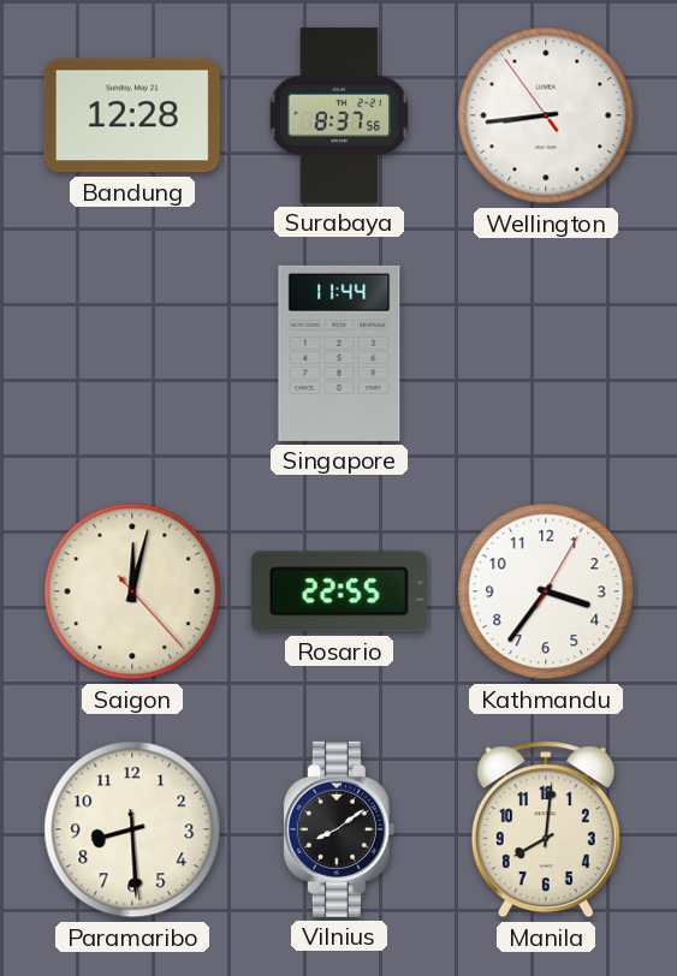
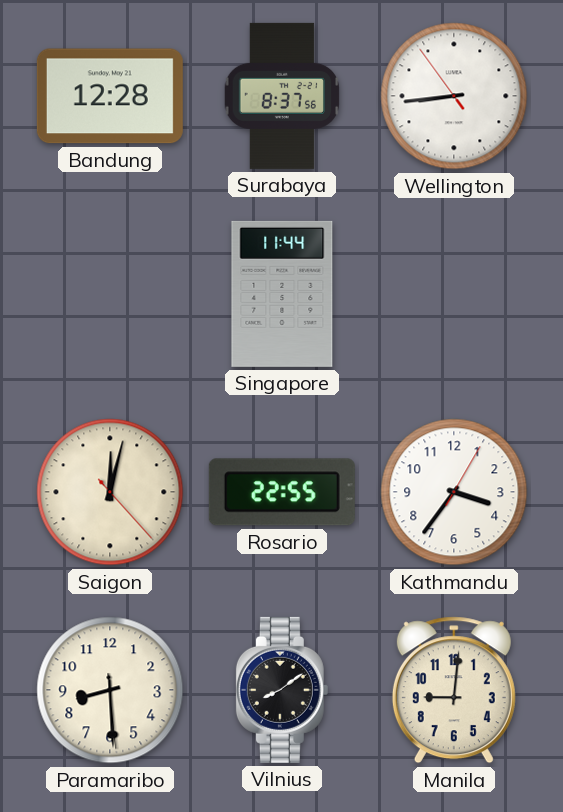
Manila: 8:01 -> 9:01
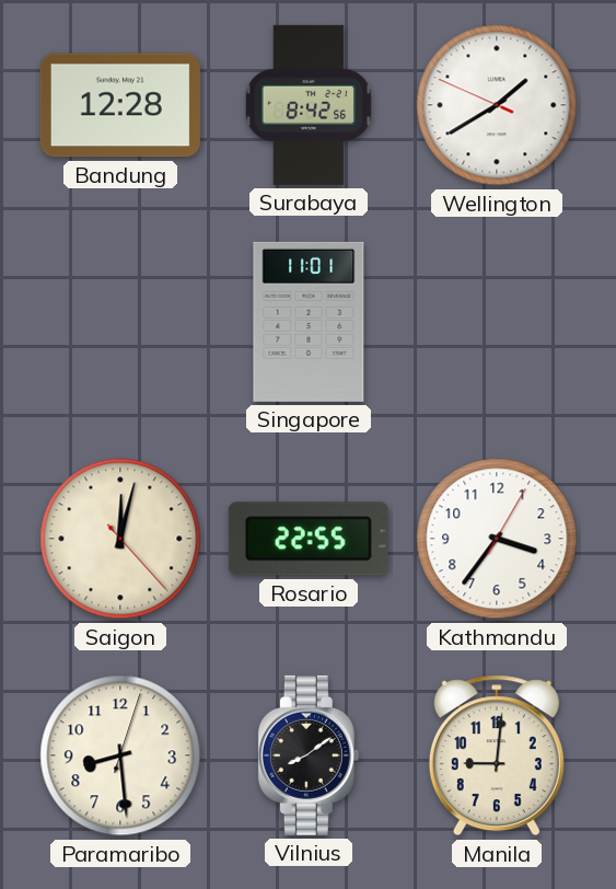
Surabaya: 8:37 -> 8:42
Wellington: 8:43 -> 1:39
Singapore: 11:44 -> 11:01
Paramaribo: 8:29:29 -> 8:29:03
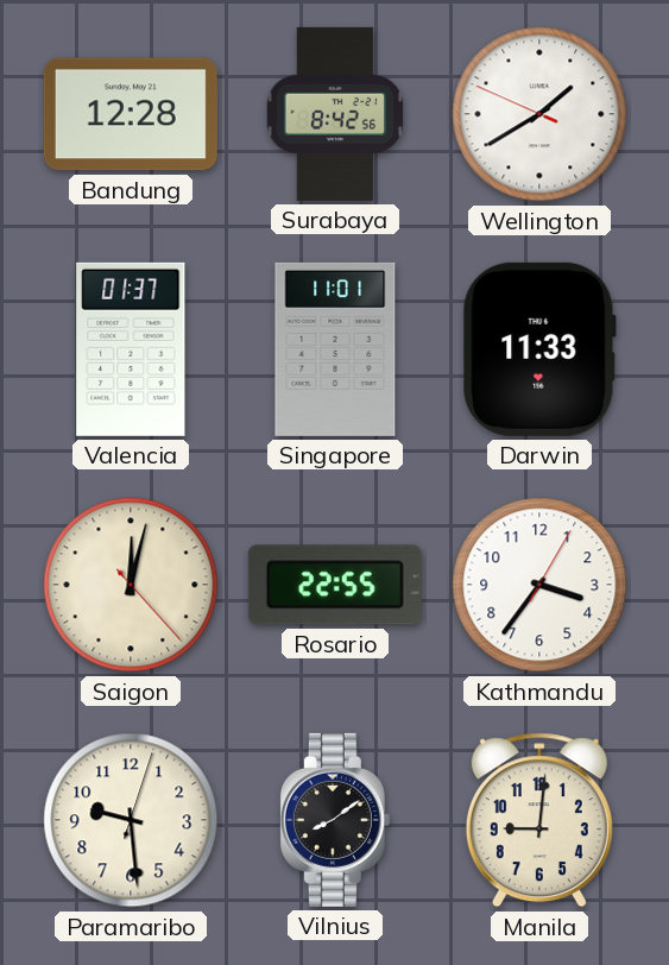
Valencia: none -> 01:37
Darwin: none -> 11:33
Paramaribo: 8:29 -> 9:29
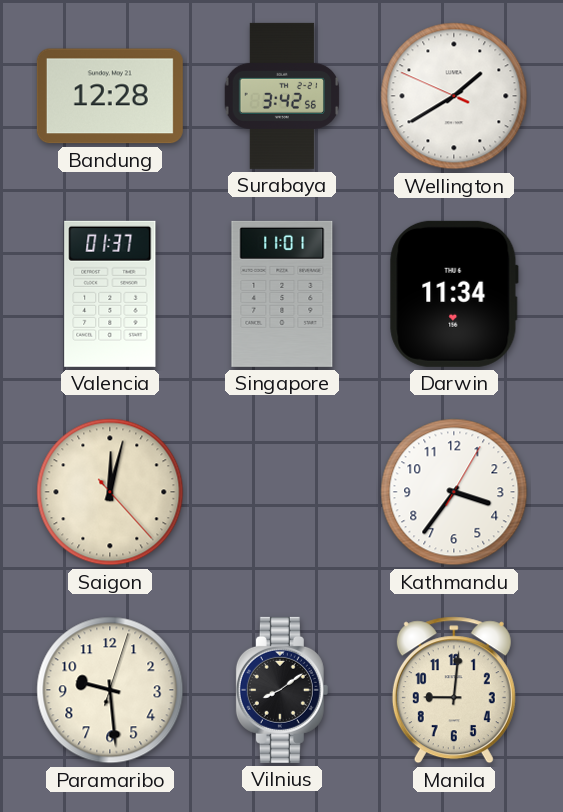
Surabaya: 8:42 -> 3:42
Darwin: 11:33 -> 11:34
Rosario: 22:55 -> none
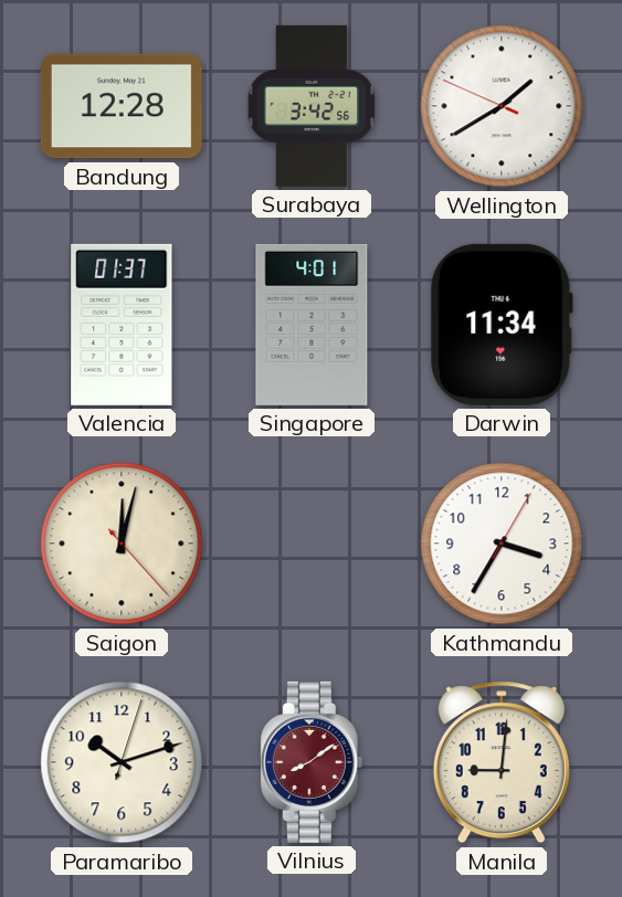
Singapore: 11:01 -> 4:01
Kathmandu: 3:36 -> 3:35
Paramaribo: 9:29 -> 10:12
Vilnius dial: black -> burgundy
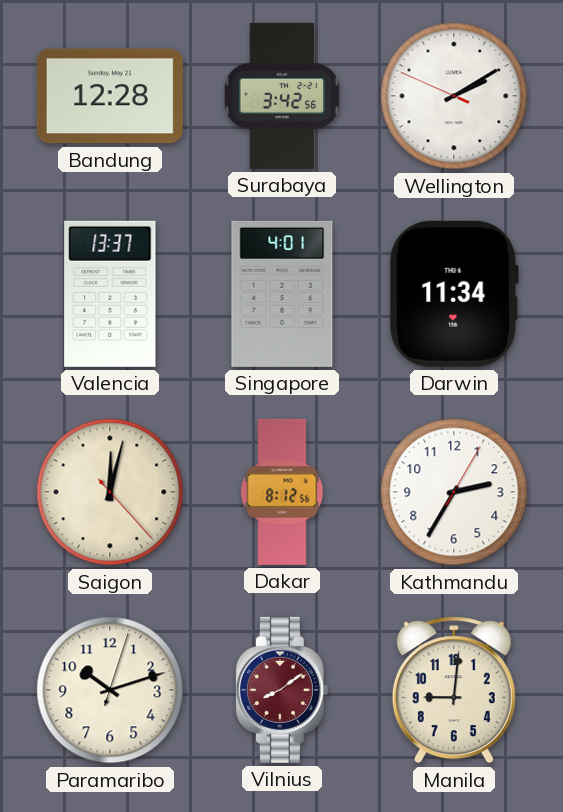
Wellington: 1:39 -> 2:09
Valencia: 01:37 -> 13:37
Dakar: none -> 8:12
Kathmandu: 3:35 -> 2:35
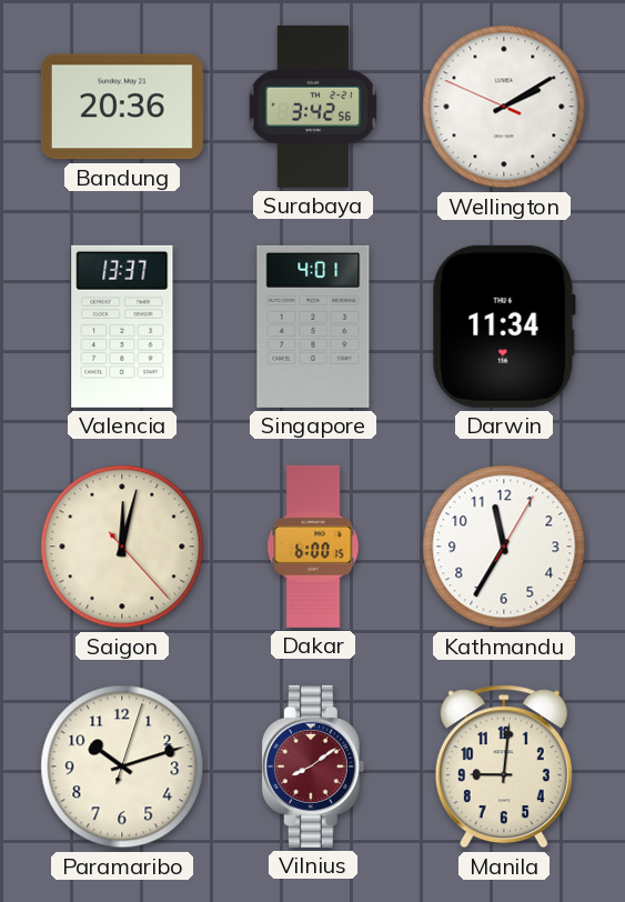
Bandung: 12:28 -> 20:36
Dakar: 8:12 -> 6:00
Kathmandu: 2:35 -> 11:35
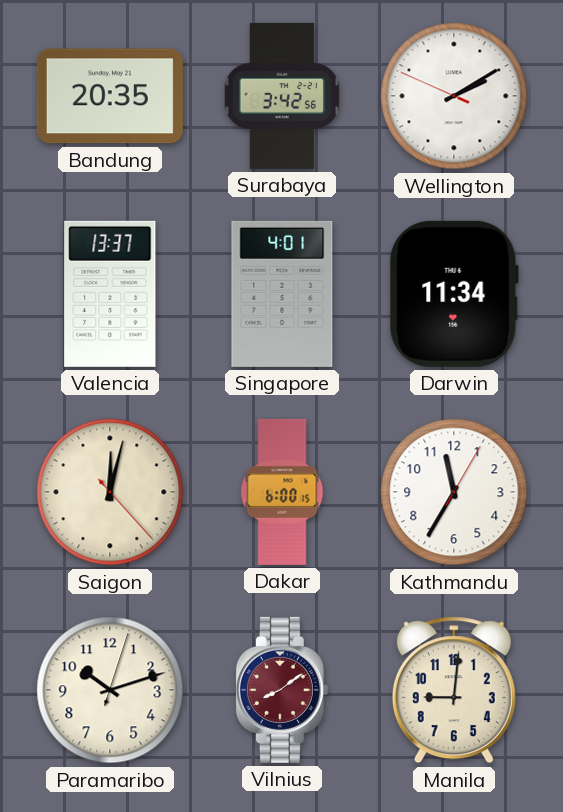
Bandung: 20:36 -> 20:35
